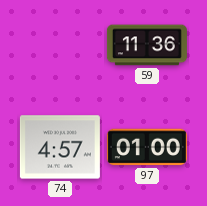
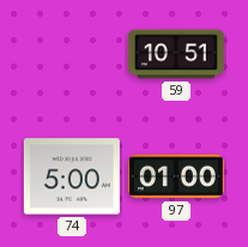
59: 11:36 -> 10:51
74: 4:57 -> 5:00
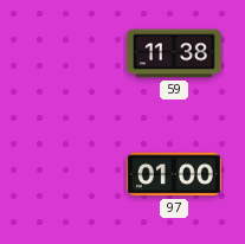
59: 10:51 -> 11:38
74: 5:00 -> none
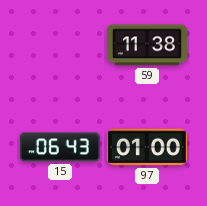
15: none -> 06:43
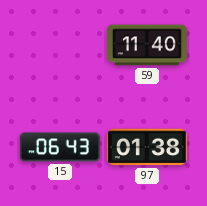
59: 11:38 -> 11:40
97: 01:00 -> 01:38
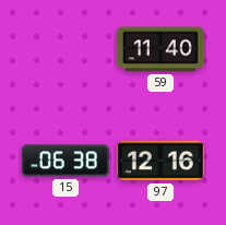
15: 06:43 -> 06:38
97: 01:38 -> 12:16
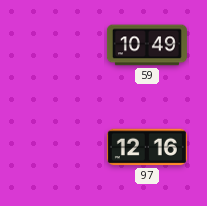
59: 11:40 -> 10:49
15: 06:38 -> none
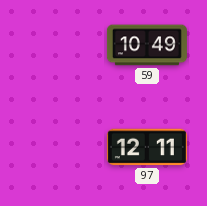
97: 12:16 -> 12:11
